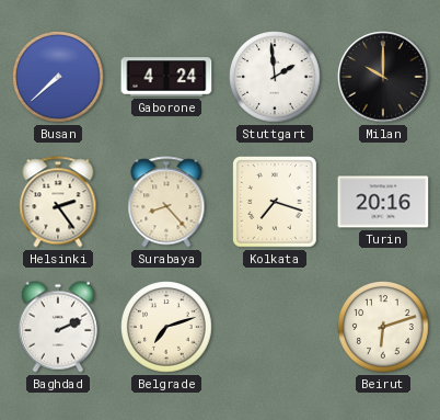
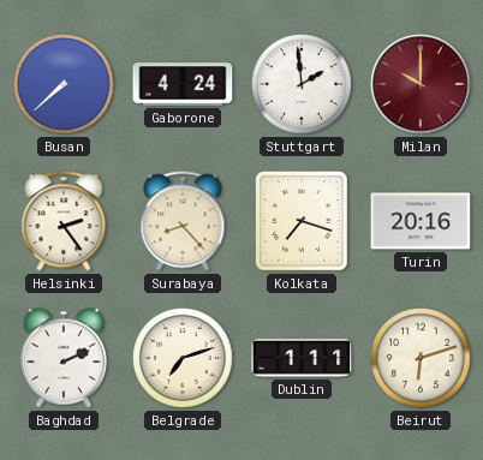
Milan dial: black -> burgundy
Dublin: none -> 1:11
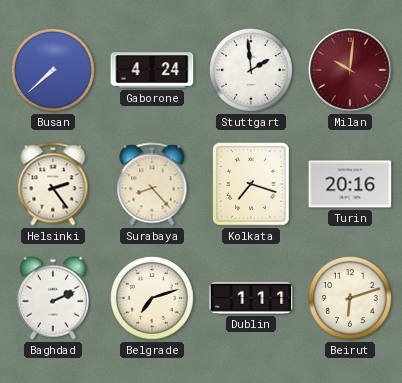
Milan: 10:00 -> 10:01
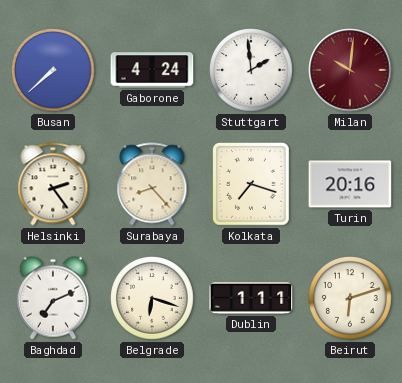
Baghdad: 2:11 -> 7:11
Belgrade: 7:12 -> 6:18
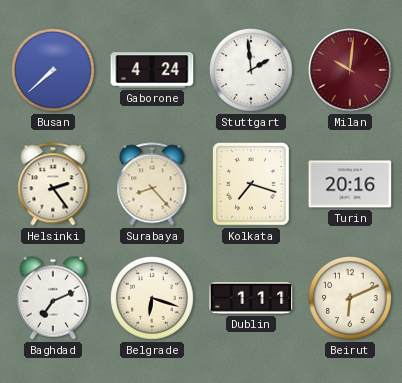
Beirut: 6:12 -> 6:11
